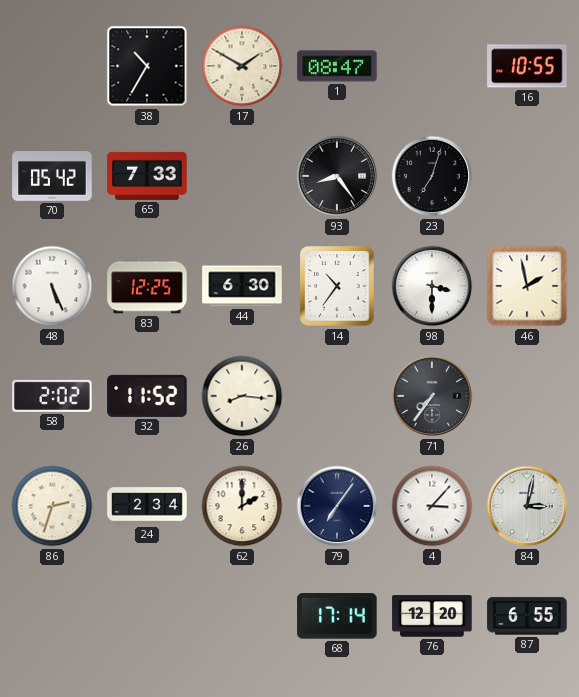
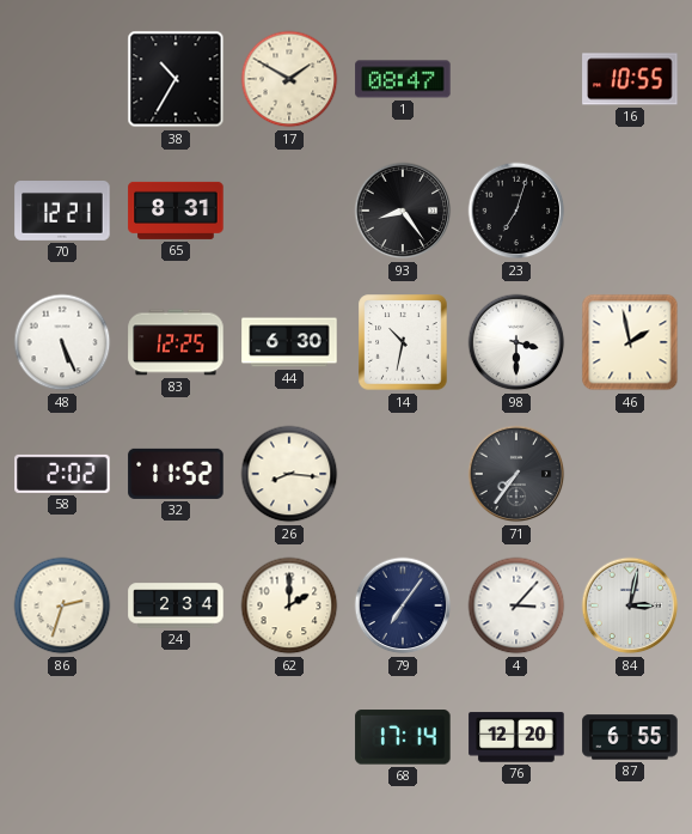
70: 05:42 -> 12:21
65: 7:33 -> 8:31
14: 10:36 -> 10:32
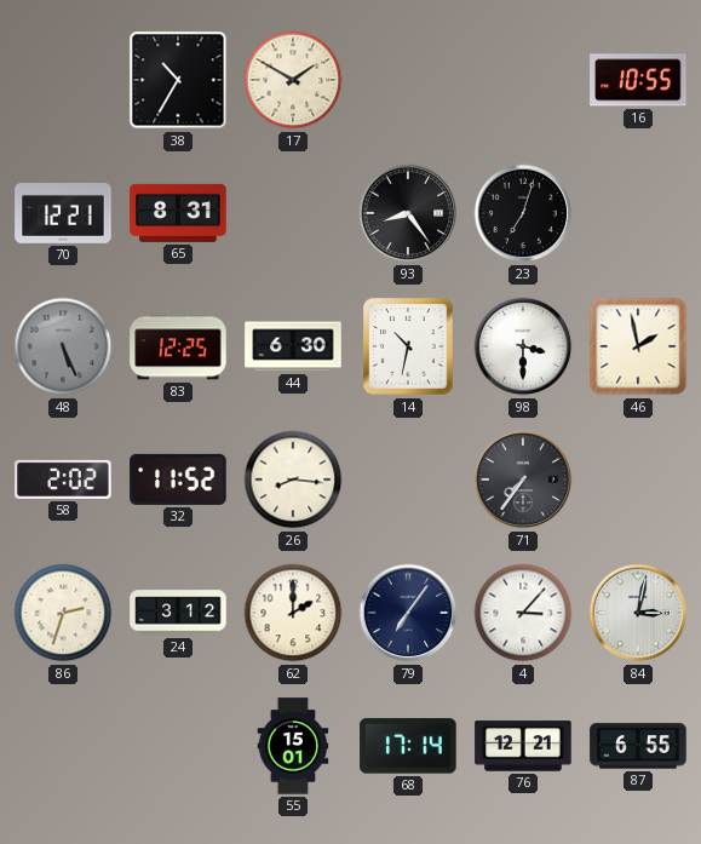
1: 08:47 -> none
48 dial: white -> grey
24: 2:34 -> 3:12
55: none -> 15:01
76: 12:20 -> 12:21
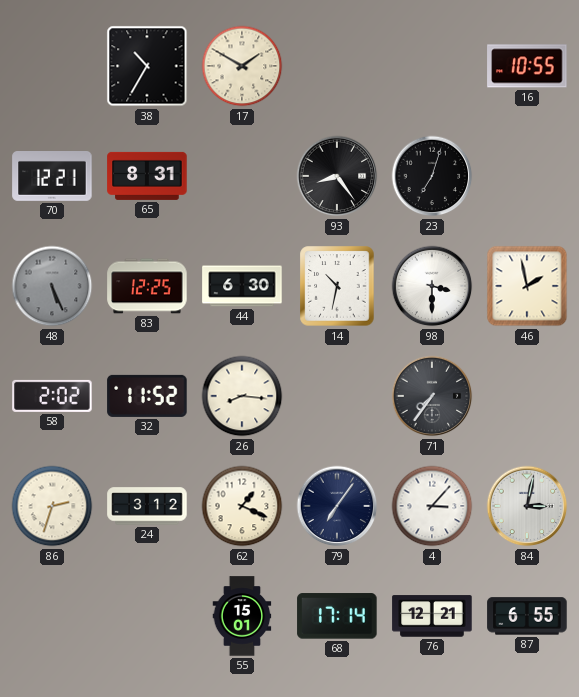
62: 2:00 -> 1:19
